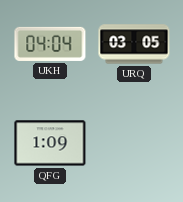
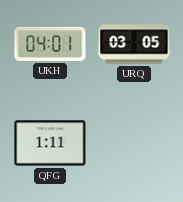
UKH: 04:04 -> 04:01
QFG: 1:09 -> 1:11
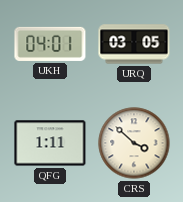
CRS: none -> 3:52
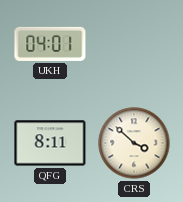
URQ: 03:05 -> none
QFG: 1:11 -> 8:11
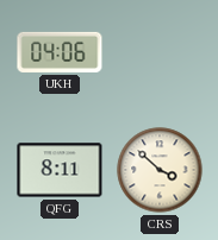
UKH: 04:01 -> 04:06
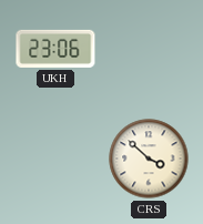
UKH: 04:06 -> 23:06
QFG: 8:11 -> none
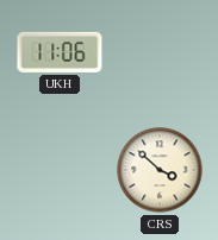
UKH: 23:06 -> 11:06
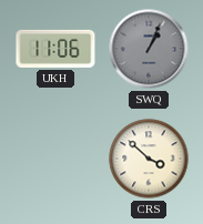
SWQ: none -> 1:04
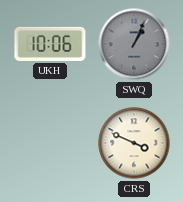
UKH: 11:06 -> 10:06
CRS: 3:52 -> 3:49
